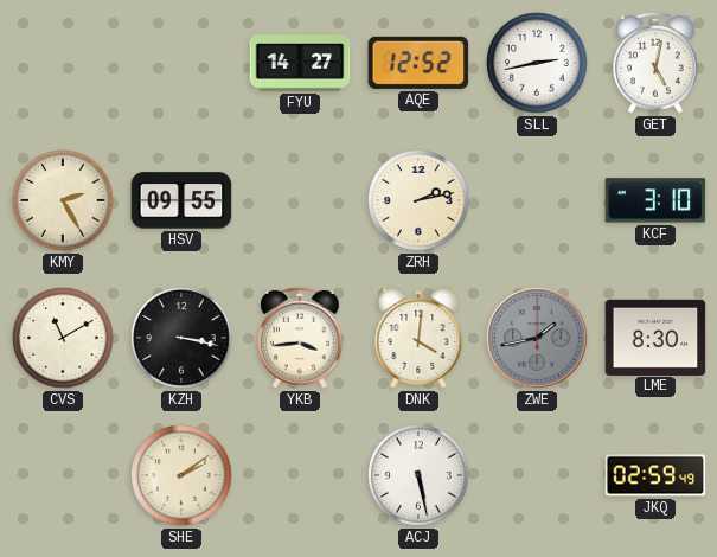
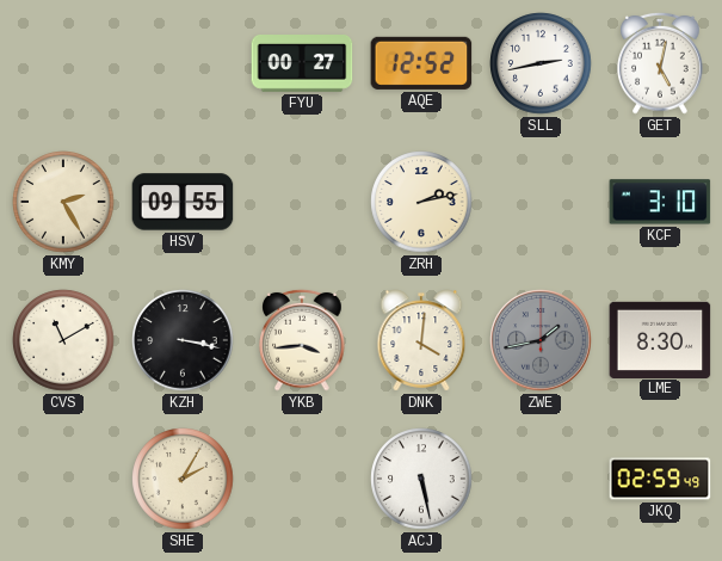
FYU: 14:27 -> 00:27
SHE: 2:09 -> 2:05
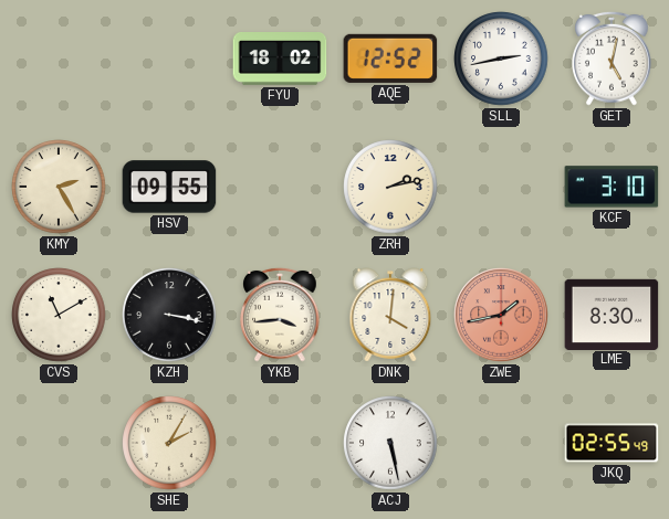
FYU: 00:27 -> 18:02
ZWE dial: grey -> salmon
JKQ: 02:59 -> 02:55
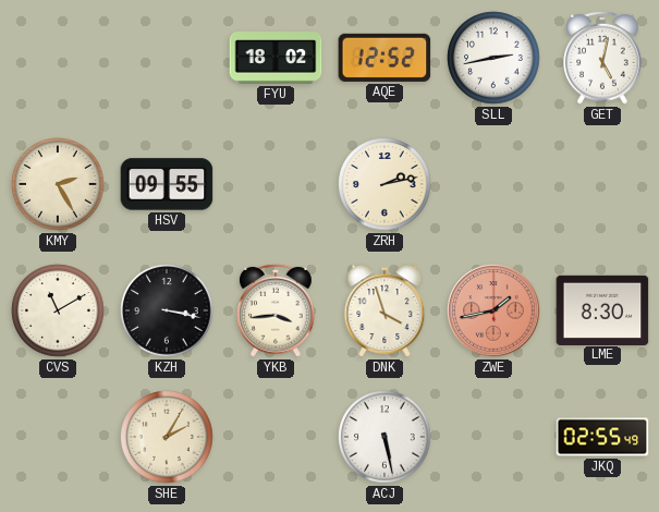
KCF: 3:10 -> none
DNK: 4:01 -> 3:57
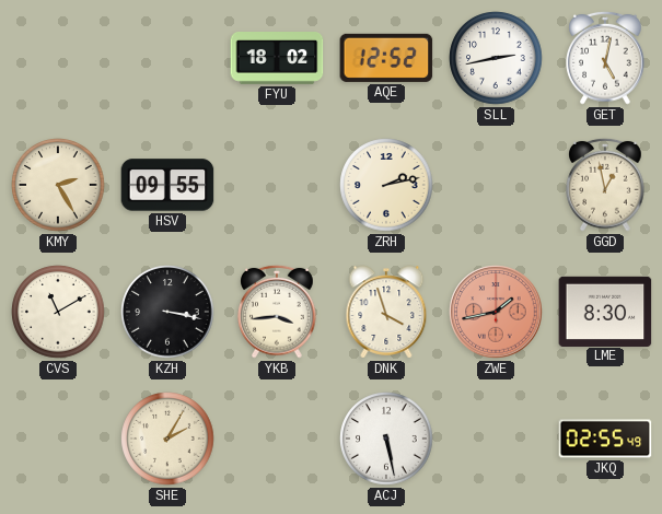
GGD: none -> 12:58
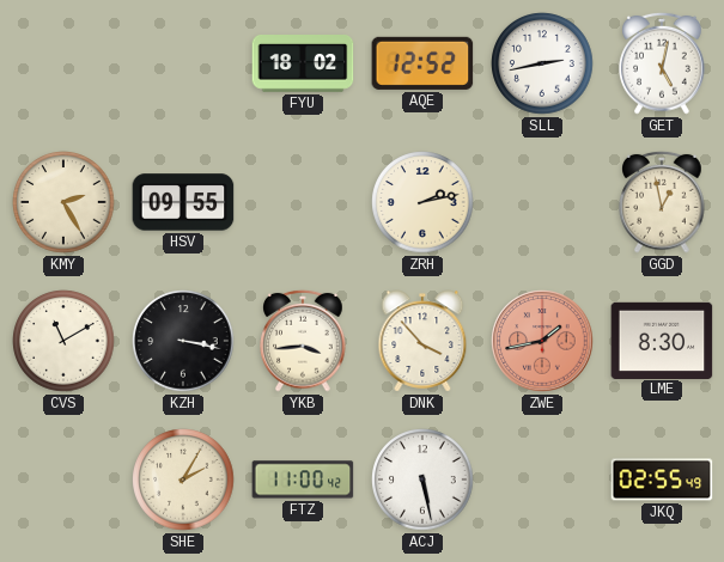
DNK: 3:57 -> 3:53
FTZ: none -> 11:00
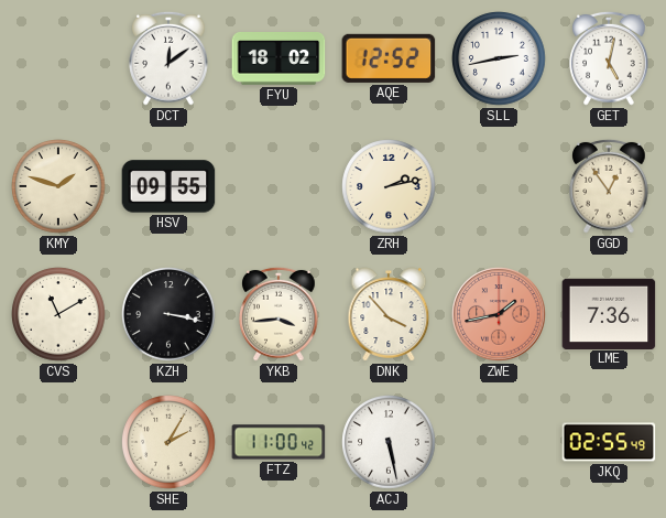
DCT: none -> 12:09
KMY: 2:25 -> 1:48
GGD: 12:58 -> 12:54
LME: 8:30 -> 7:36
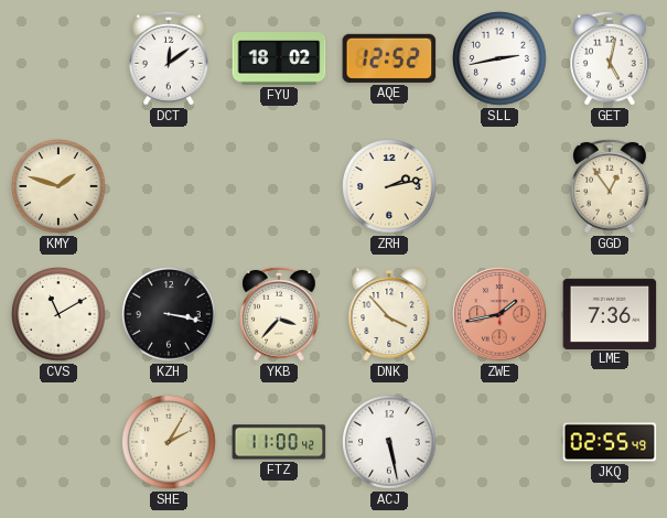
HSV: 09:55 -> none
YKB: 3:44 -> 3:37
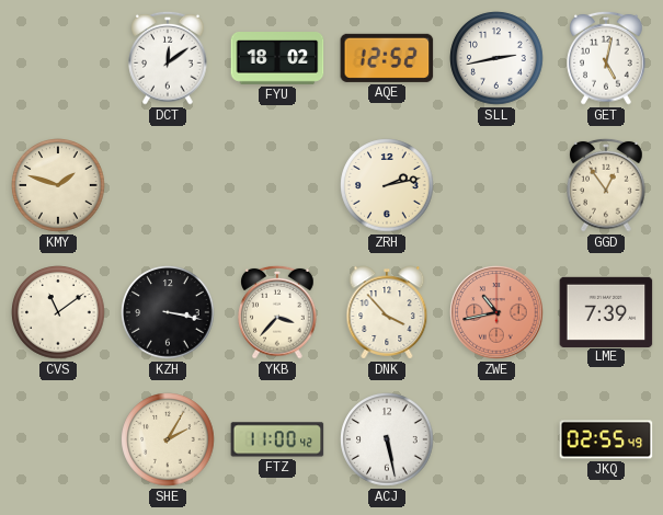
CVS: 11:10 -> 11:09
ZWE: 1:43 -> 10:43
LME: 7:36 -> 7:39
